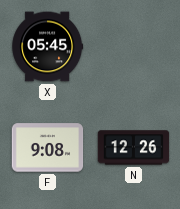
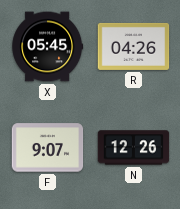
R: none -> 04:26
F: 9:08 -> 9:07
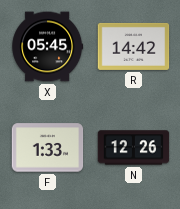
R: 04:26 -> 14:42
F: 9:07 -> 1:33
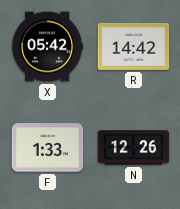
X: 05:45 -> 05:42
